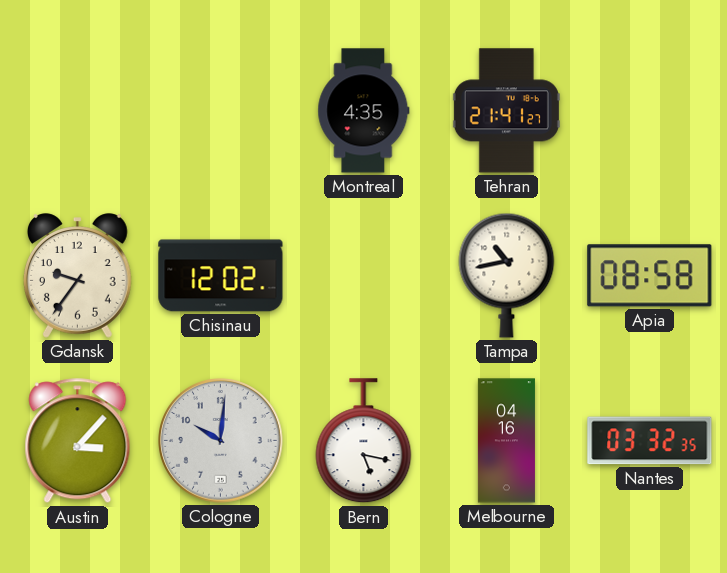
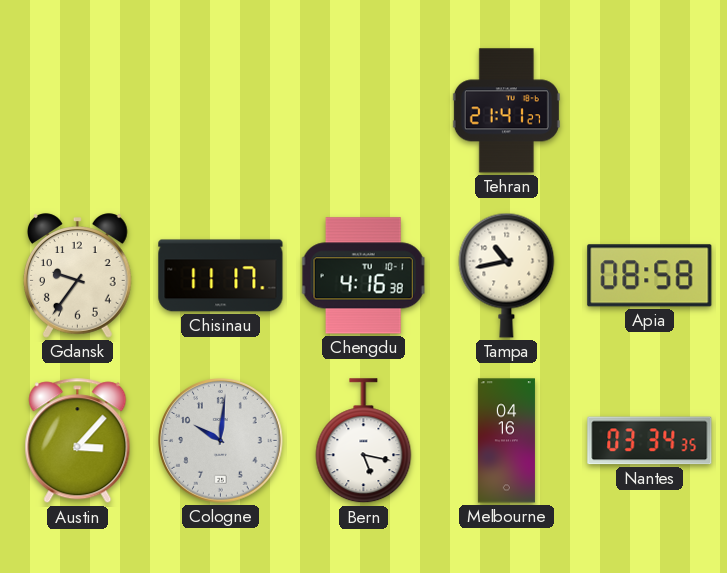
Montreal: 4:35 -> none
Chisinau: 12:02 -> 11:17
Chengdu: none -> 4:16
Nantes: 03:32 -> 03:34
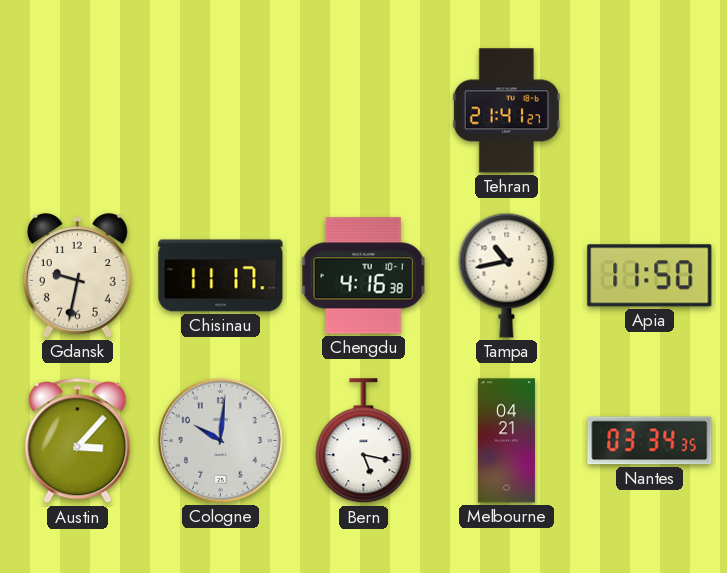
Gdansk: 9:36 -> 9:32
Apia: 08:58 -> 11:50
Melbourne: 04:16 -> 04:21
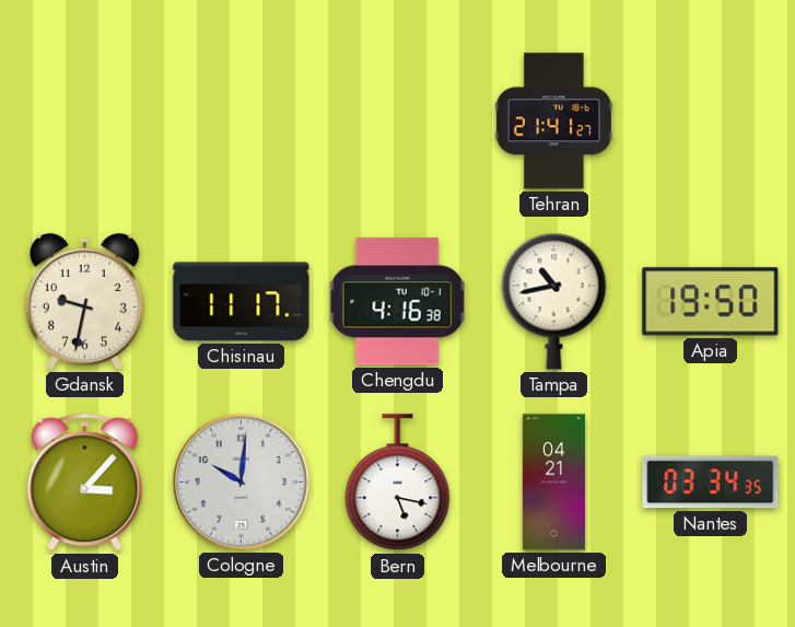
Apia: 11:50 -> 19:50
